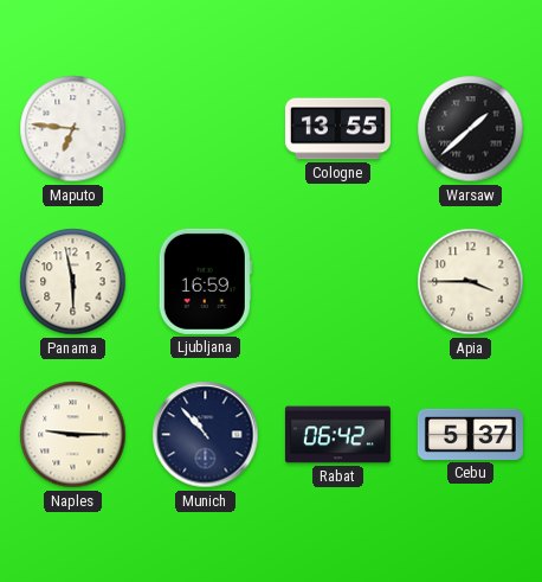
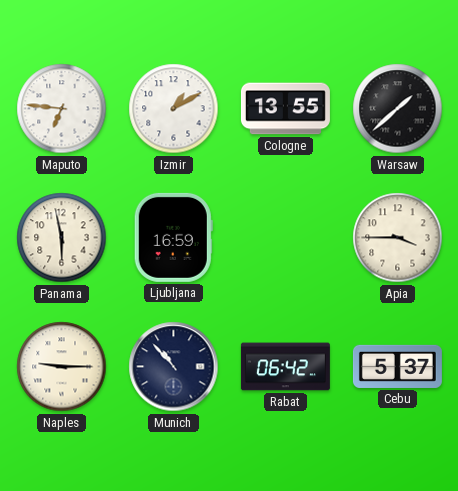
Izmir: none -> 1:10
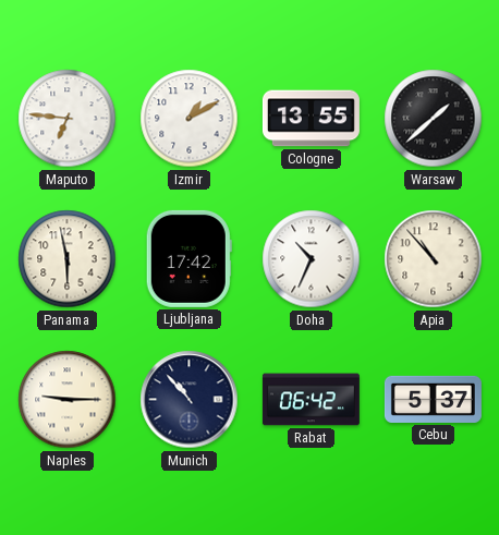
Ljubljana: 16:59 -> 17:42
Doha: none -> 10:34
Apia: 3:45 -> 10:53
